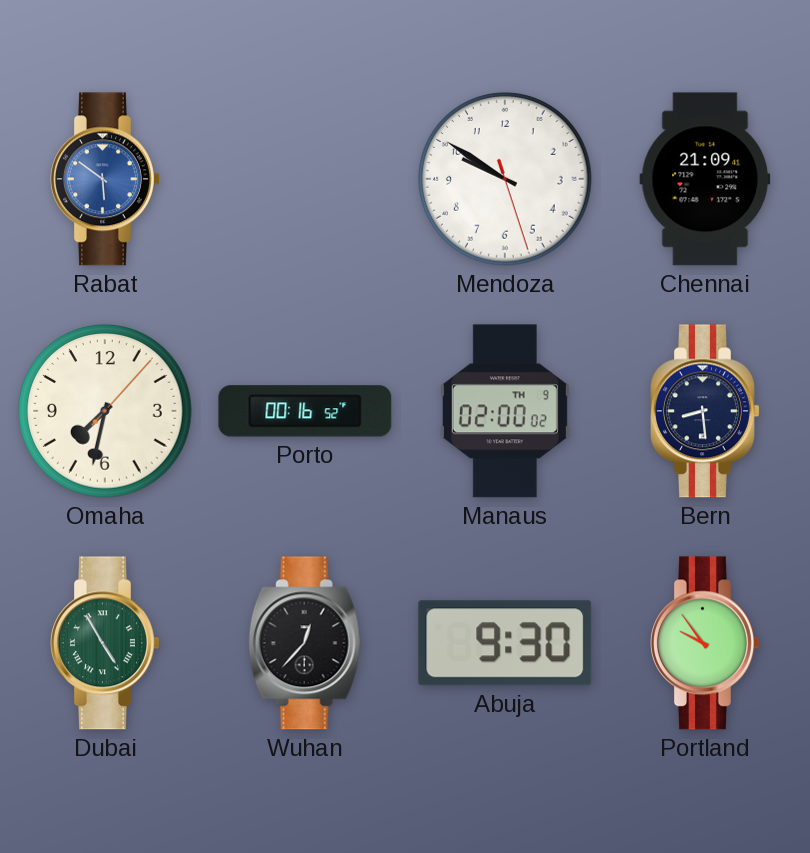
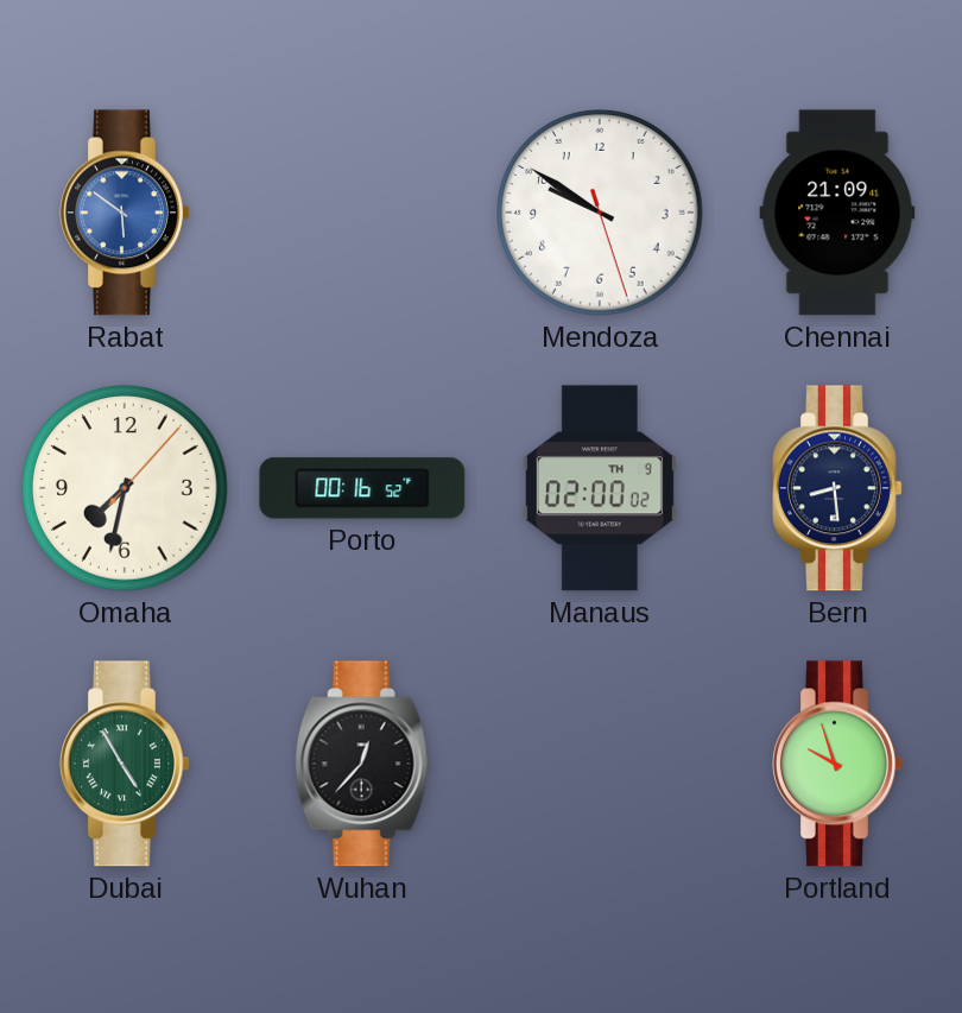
Abuja: 9:30 -> none
Portland: 9:54 -> 9:57
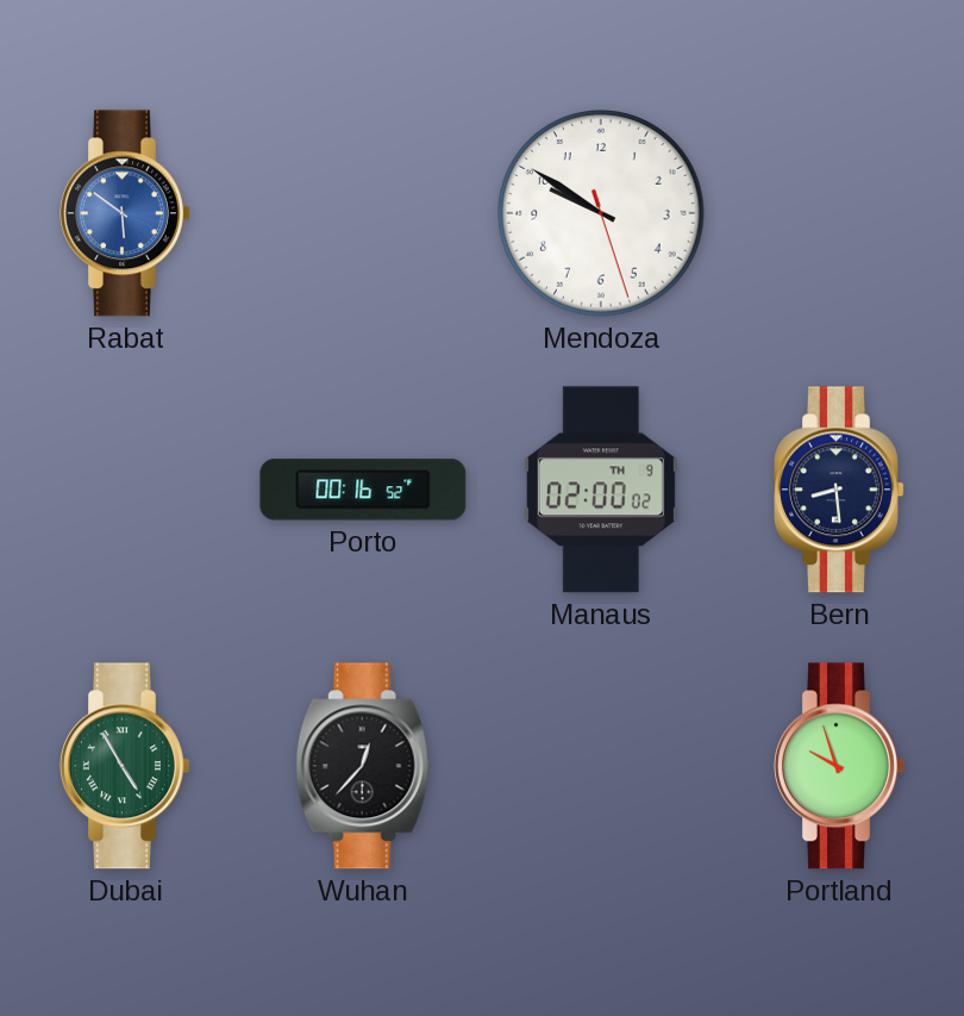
Chennai: 21:09 -> none
Omaha: 7:32 -> none
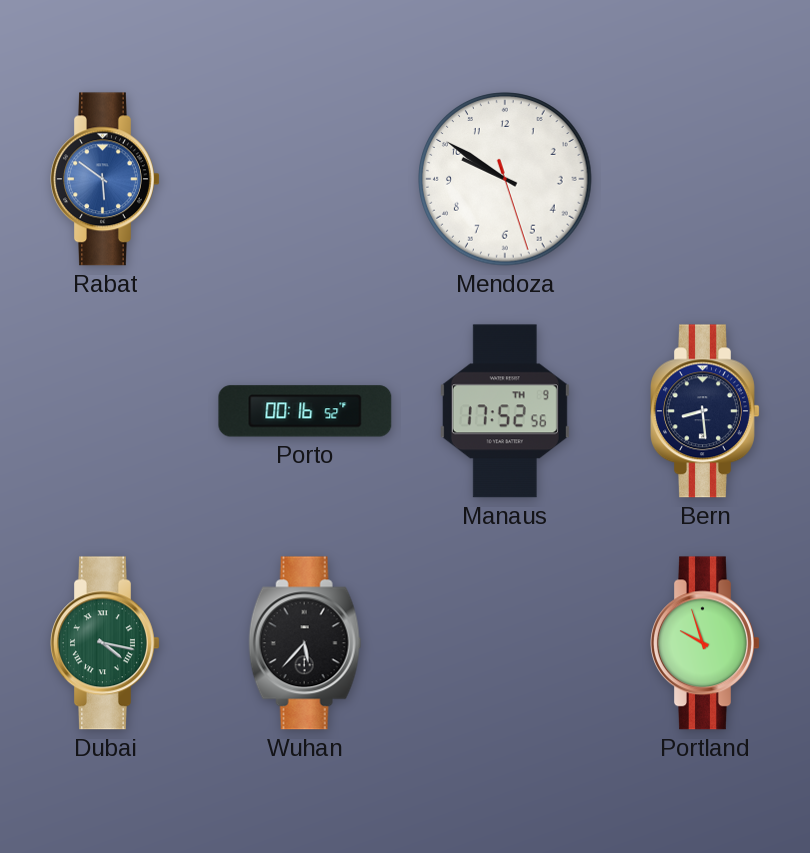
Manaus: 02:00 -> 17:52
Dubai: 4:55 -> 4:17
Wuhan: 12:37 -> 5:37
